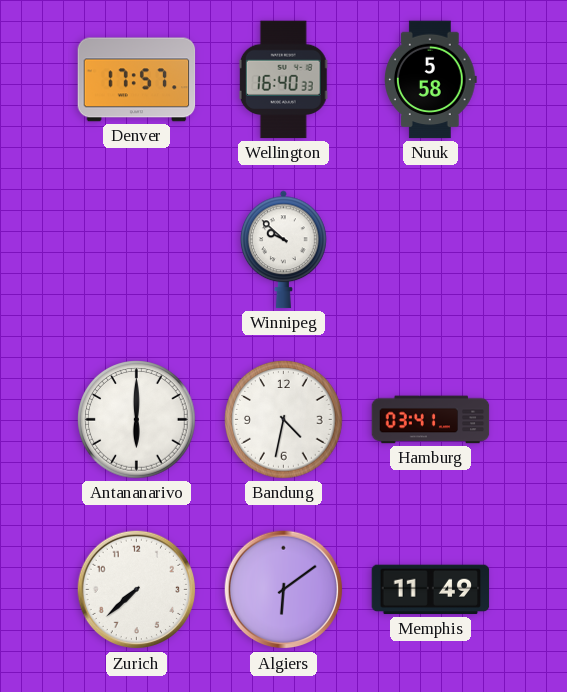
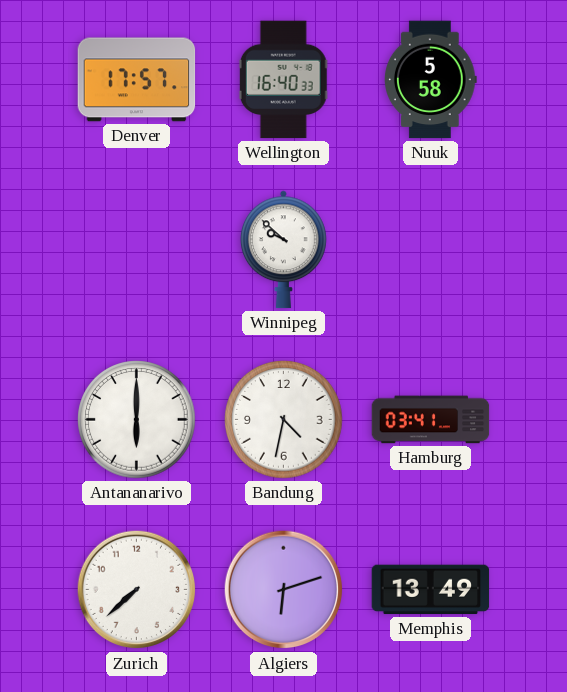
Algiers: 6:09 -> 6:12
Memphis: 11:49 -> 13:49
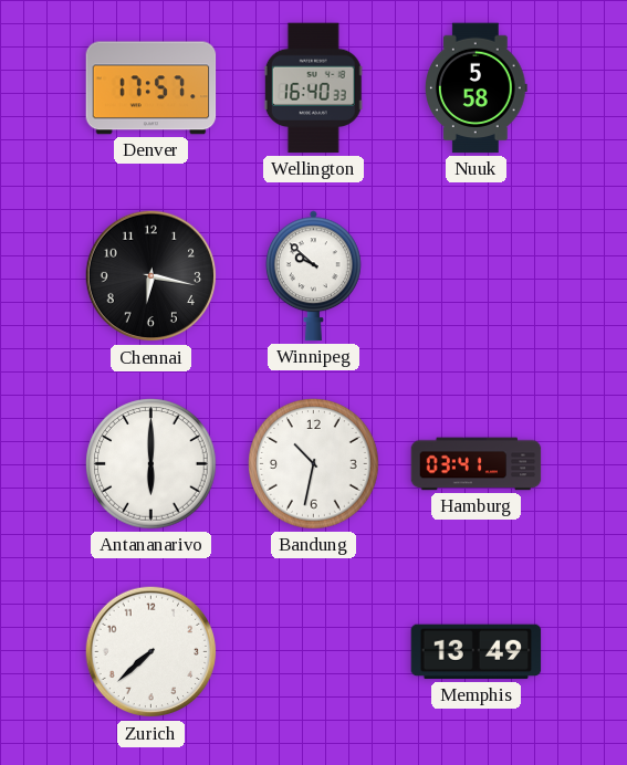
Chennai: none -> 6:17
Bandung: 4:32 -> 10:32
Algiers: 6:12 -> none
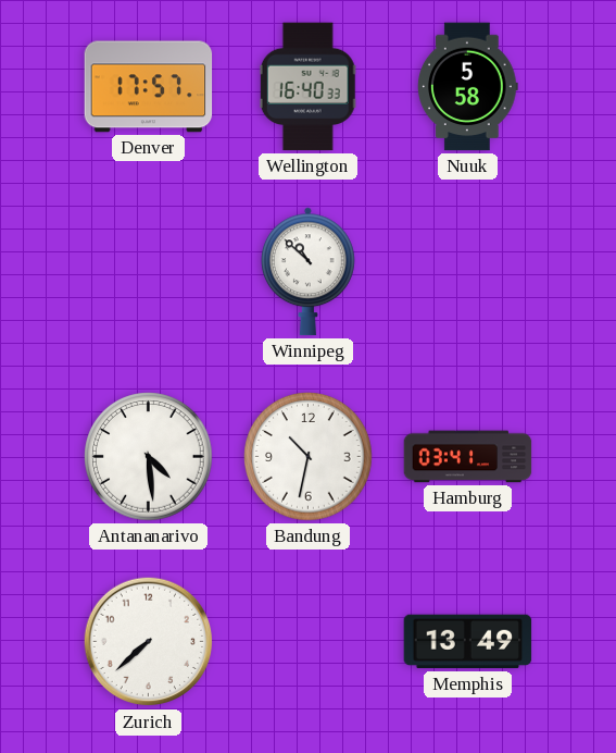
Chennai: 6:17 -> none
Winnipeg: 9:52 -> 10:52
Antananarivo: 6:00 -> 4:29
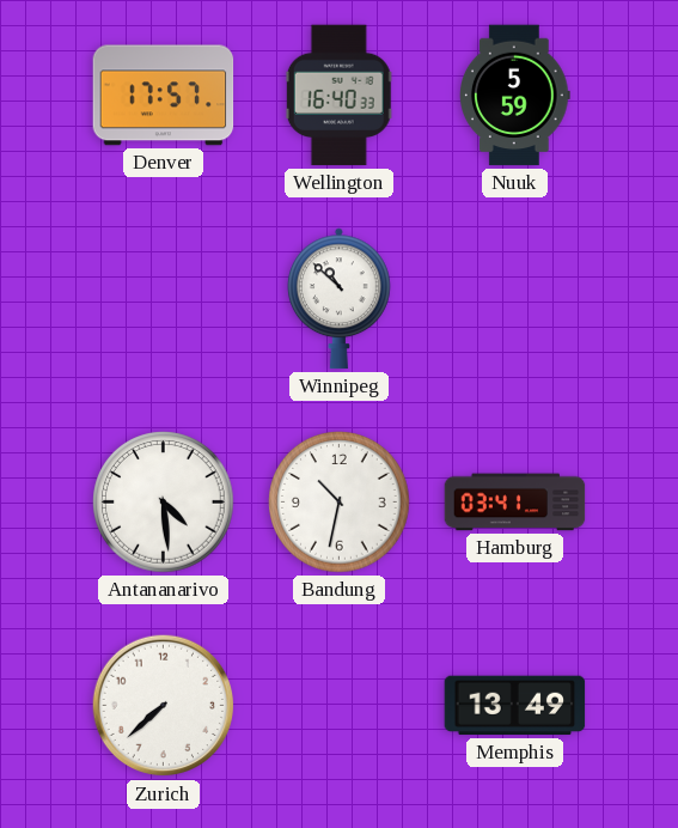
Nuuk: 5:58 -> 5:59
